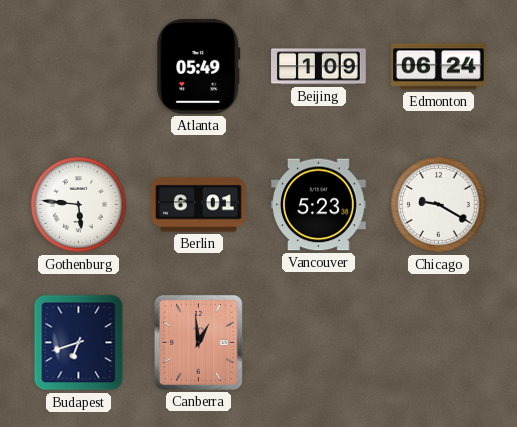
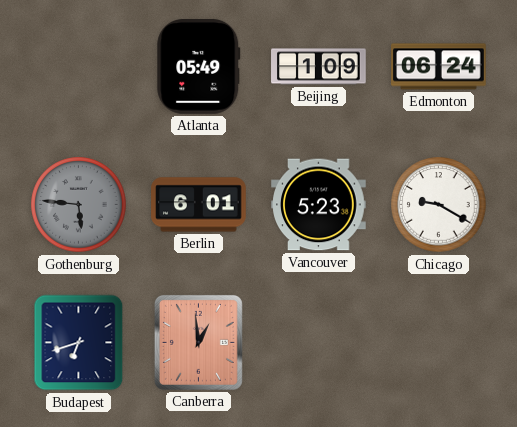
Gothenburg dial: white -> grey
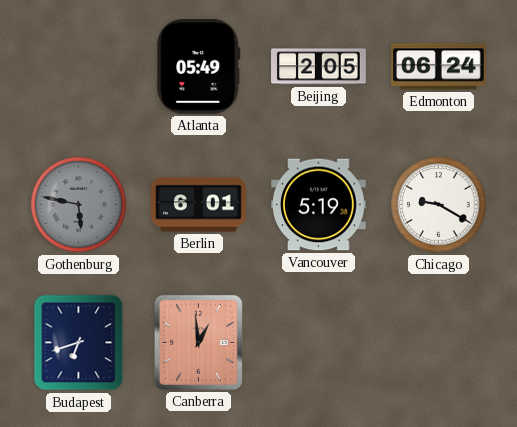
Beijing: 1:09 -> 2:05
Gothenburg: 5:46 -> 5:47
Vancouver: 5:23 -> 5:19
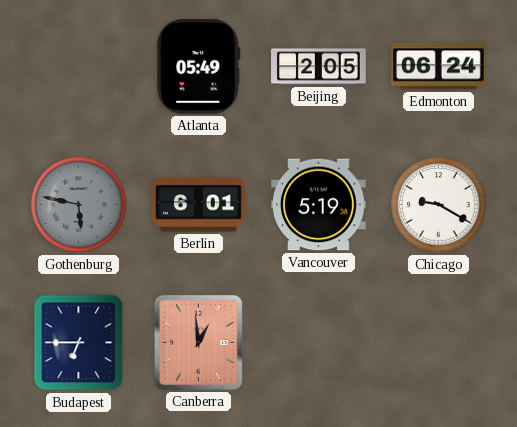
Budapest: 6:42 -> 6:45
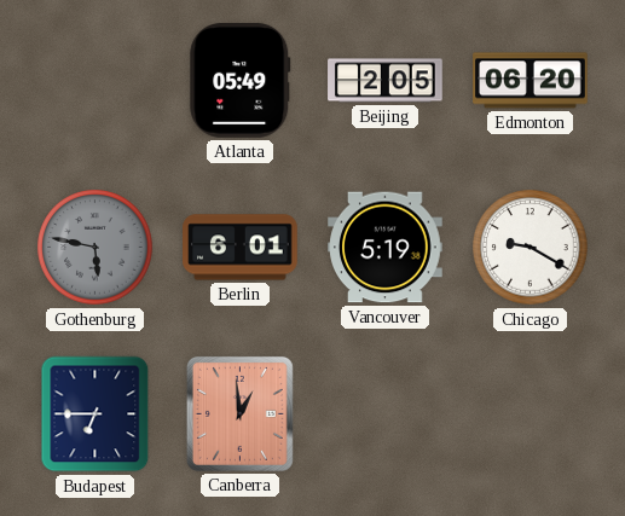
Edmonton: 06:24 -> 06:20
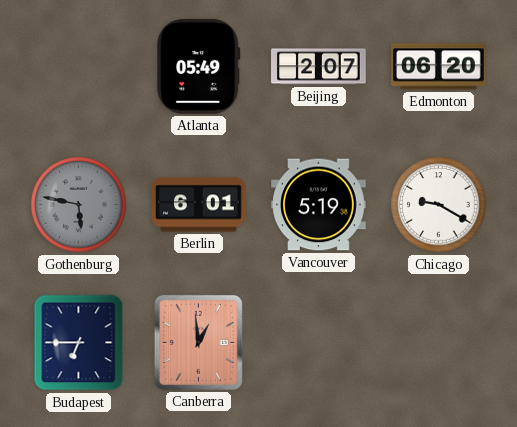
Beijing: 2:05 -> 2:07
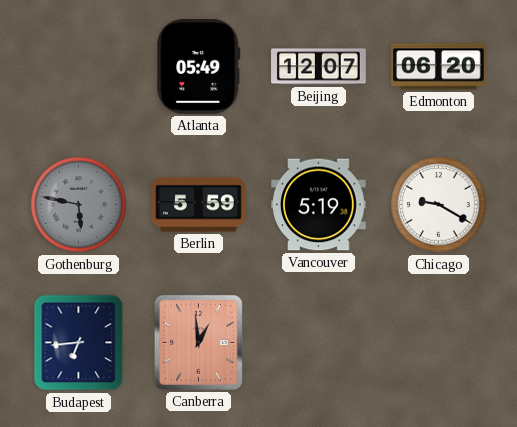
Beijing: 2:07 -> 12:07
Berlin: 6:01 -> 5:59
Budapest: 6:45 -> 6:44
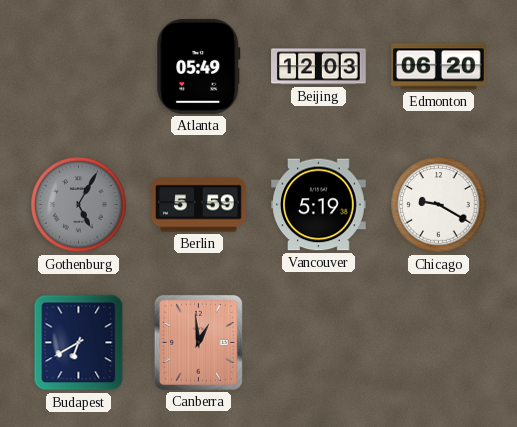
Beijing: 12:07 -> 12:03
Gothenburg: 5:47 -> 5:05
Budapest: 6:44 -> 6:40
